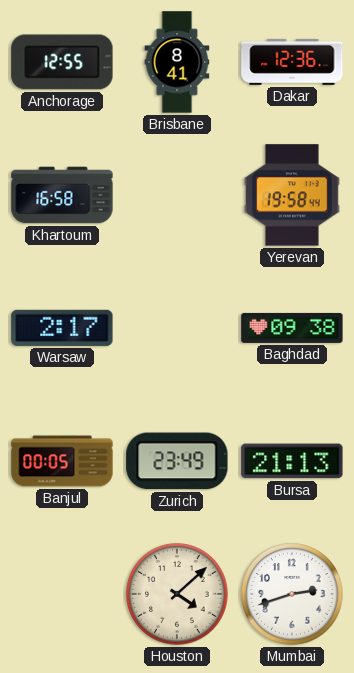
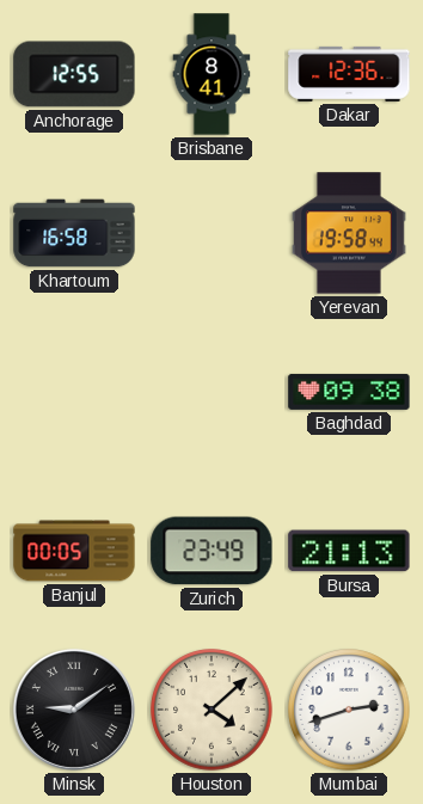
Warsaw: 2:17 -> none
Minsk: none -> 9:09
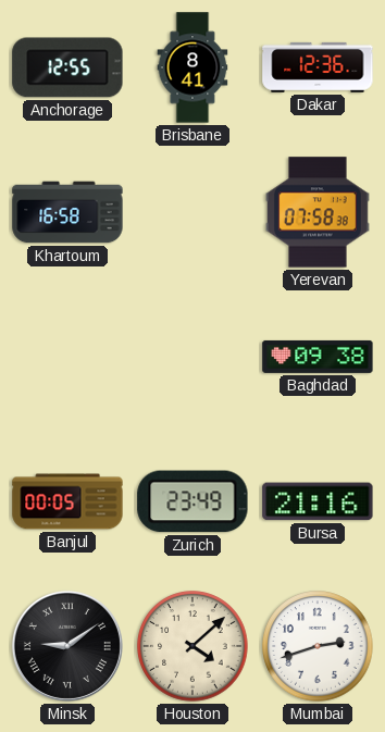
Yerevan: 19:58 -> 07:58
Bursa: 21:13 -> 21:16
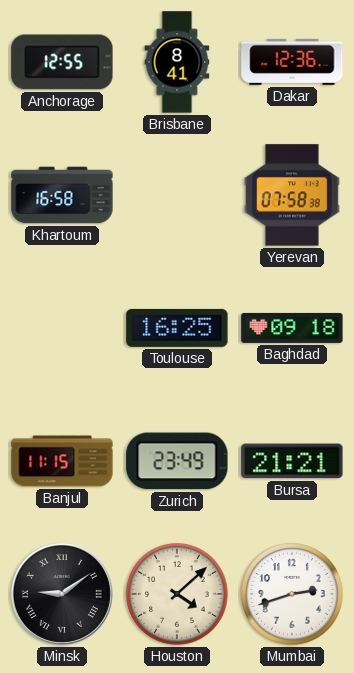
Toulouse: none -> 16:25
Baghdad: 09:38 -> 09:18
Banjul: 00:05 -> 11:15
Bursa: 21:16 -> 21:21
